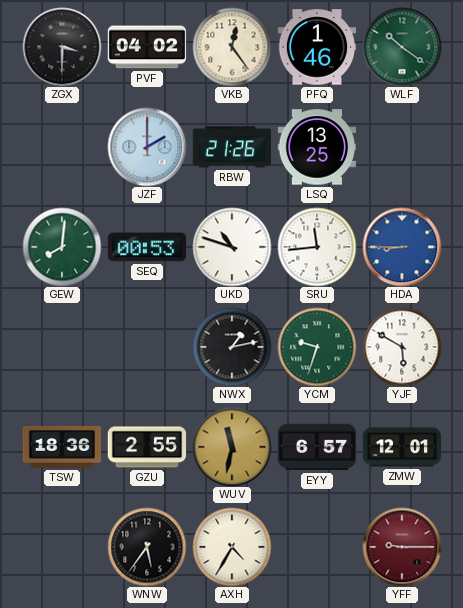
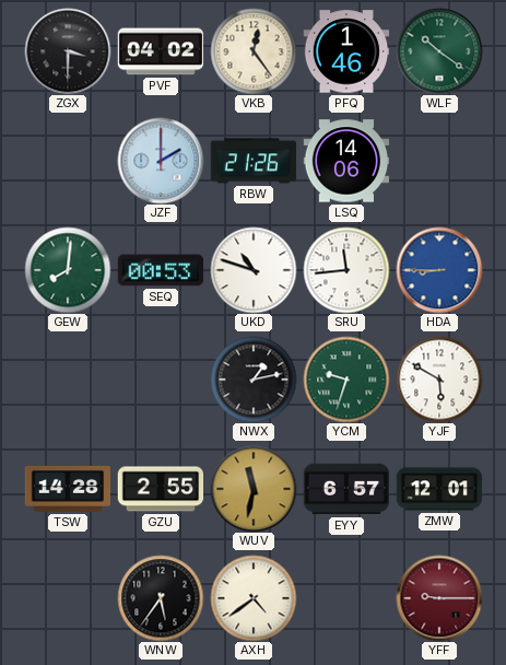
LSQ: 13:25 -> 14:06
TSW: 18:36 -> 14:28
AXH: 4:35 -> 4:39
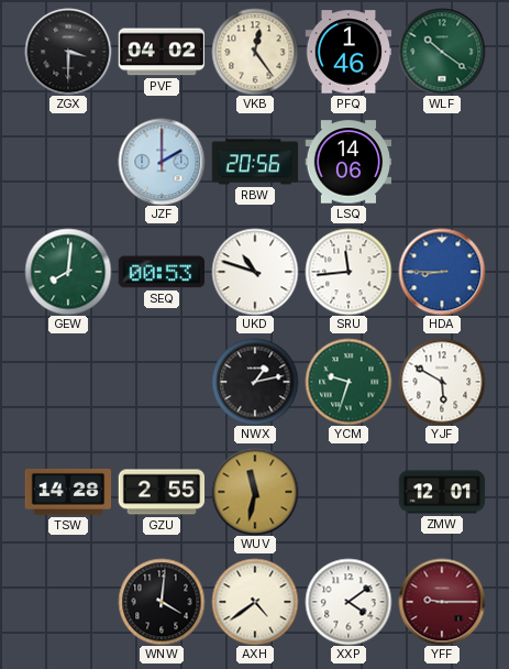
RBW: 21:26 -> 20:56
EYY: 6:57 -> none
WNW: 5:36 -> 4:01
XXP: none -> 4:09
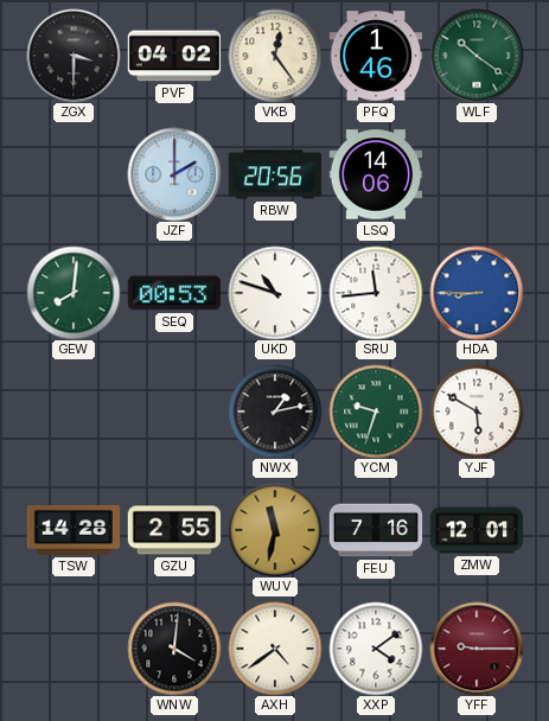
FEU: none -> 7:16
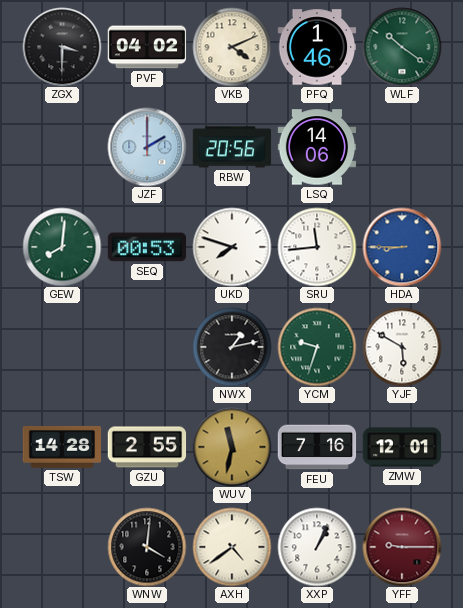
VKB: 12:24 -> 4:11
UKD: 10:48 -> 7:48
XXP: 4:09 -> 1:04
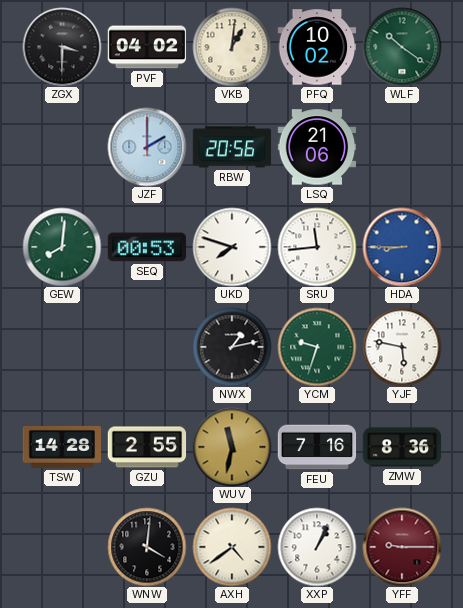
VKB: 4:11 -> 1:01
PFQ: 1:46 -> 10:02
LSQ: 14:06 -> 21:06
YJF: 5:50 -> 5:47
ZMW: 12:01 -> 8:36
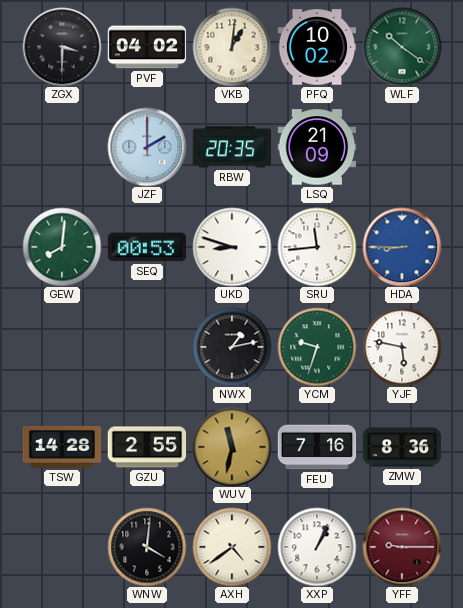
RBW: 20:56 -> 20:35
LSQ: 21:06 -> 21:09
UKD: 7:48 -> 8:48
